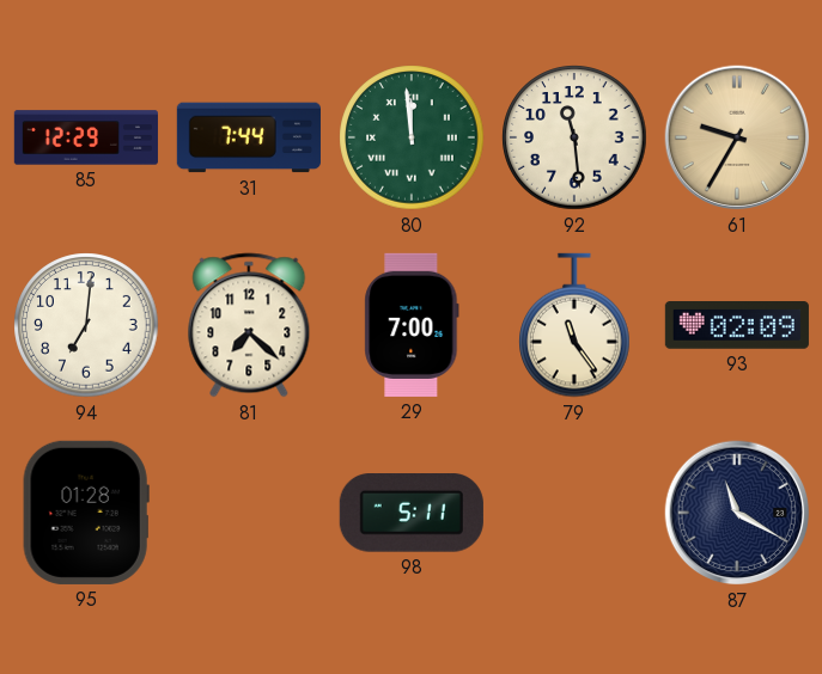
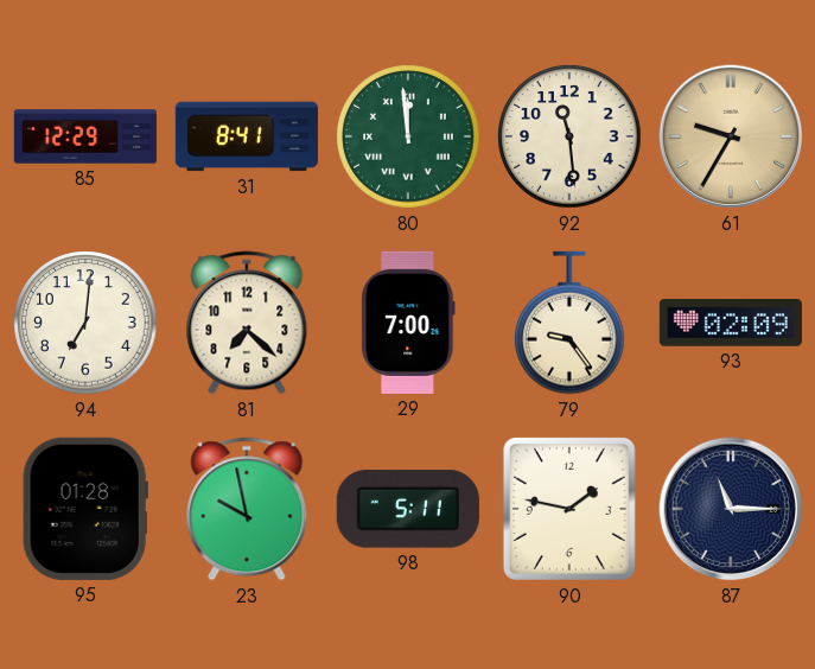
31: 7:44 -> 8:41
79: 11:24 -> 9:24
23: none -> 9:58
90: none -> 1:47
87: 11:20 -> 11:15
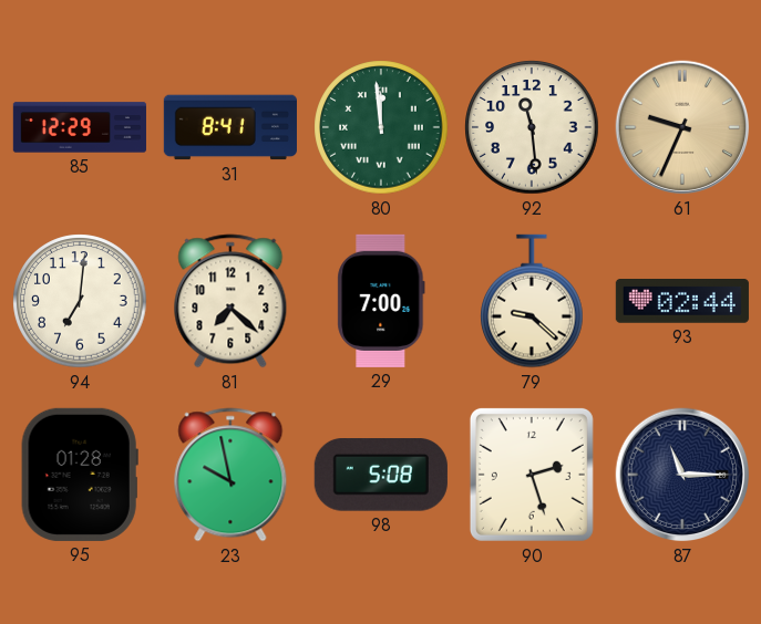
61: 9:35 -> 9:34
79: 9:24 -> 9:22
93: 02:09 -> 02:44
98: 5:11 -> 5:08
90: 1:47 -> 2:27
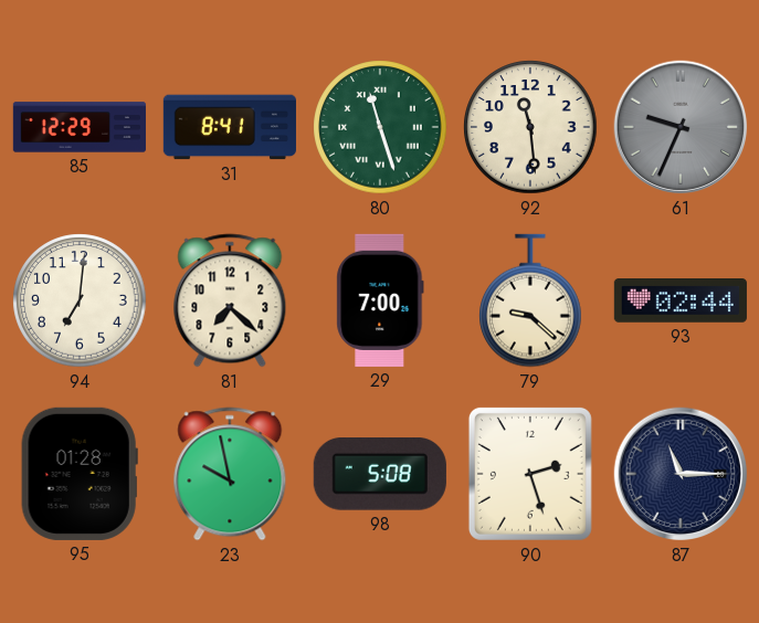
80: 11:59 -> 11:27
61 dial: champagne -> grey
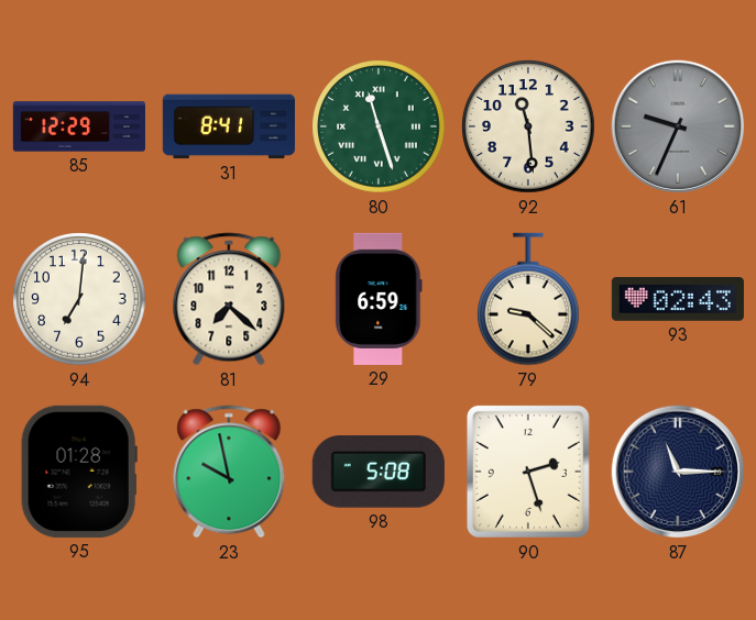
29: 7:00 -> 6:59
93: 02:44 -> 02:43
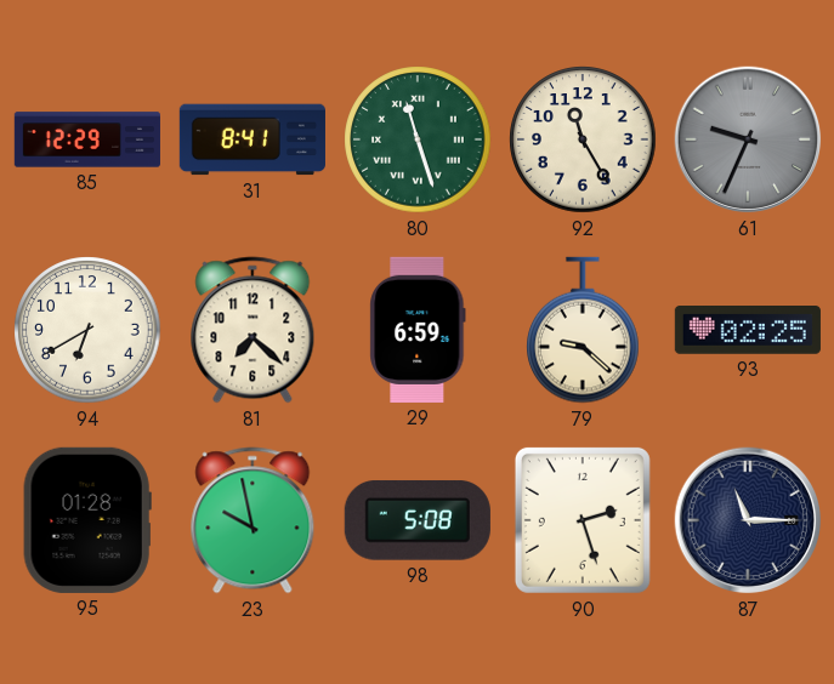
92: 11:29 -> 11:25
94: 7:01 -> 6:40
93: 02:43 -> 02:25
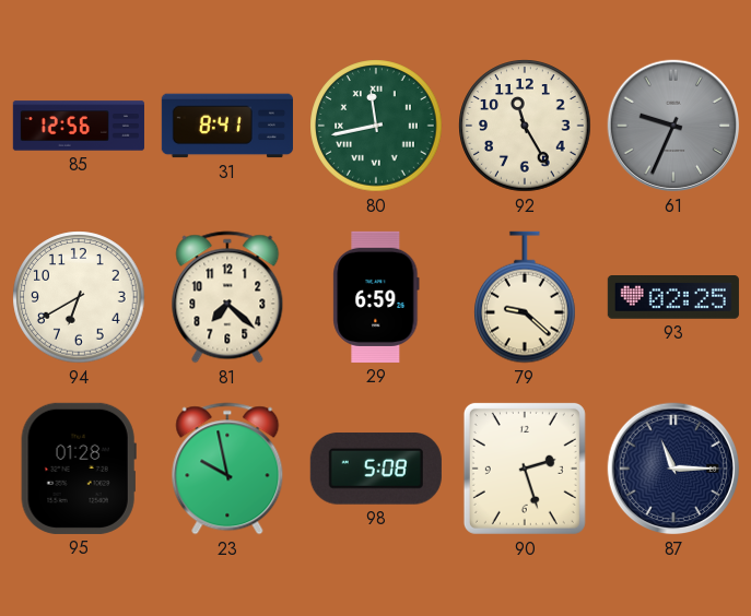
85: 12:29 -> 12:56
80: 11:27 -> 11:43
